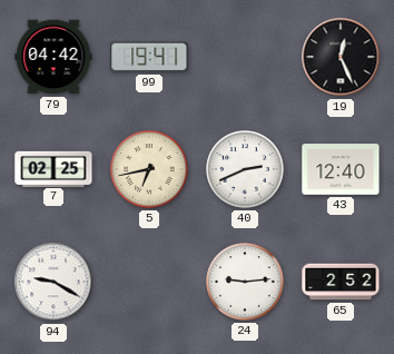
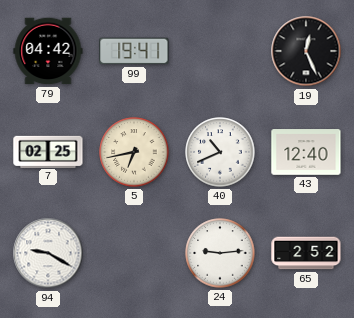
40: 2:41 -> 10:41
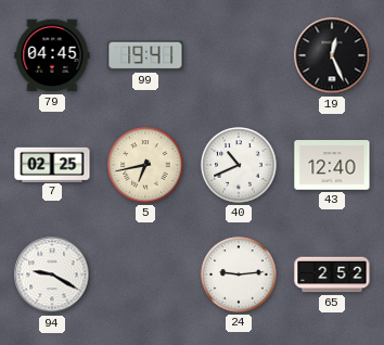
79: 04:42 -> 04:45
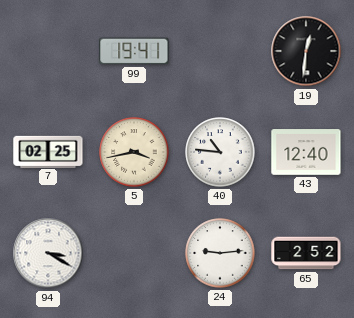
79: 04:45 -> none
19: 12:26 -> 12:31
5: 6:43 -> 3:43
40: 10:41 -> 10:46
94: 9:20 -> 3:20
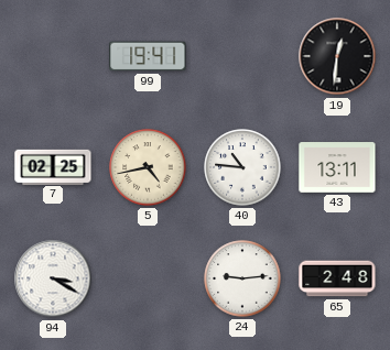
5: 3:43 -> 4:43
43: 12:40 -> 13:11
65: 2:52 -> 2:48
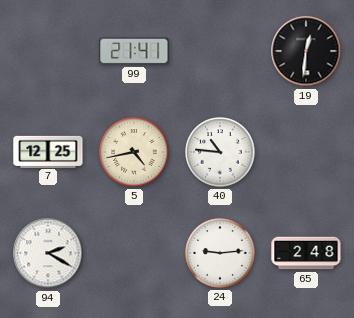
99: 19:41 -> 21:41
7: 02:25 -> 12:25
43: 13:11 -> none
94: 3:20 -> 2:20
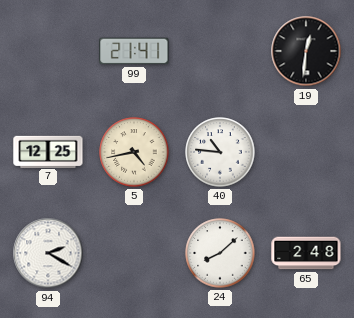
24: 9:14 -> 8:08
